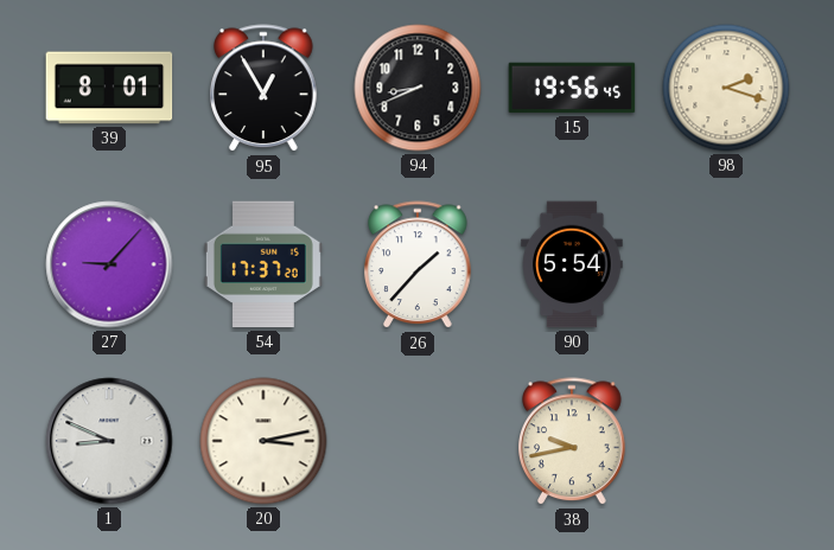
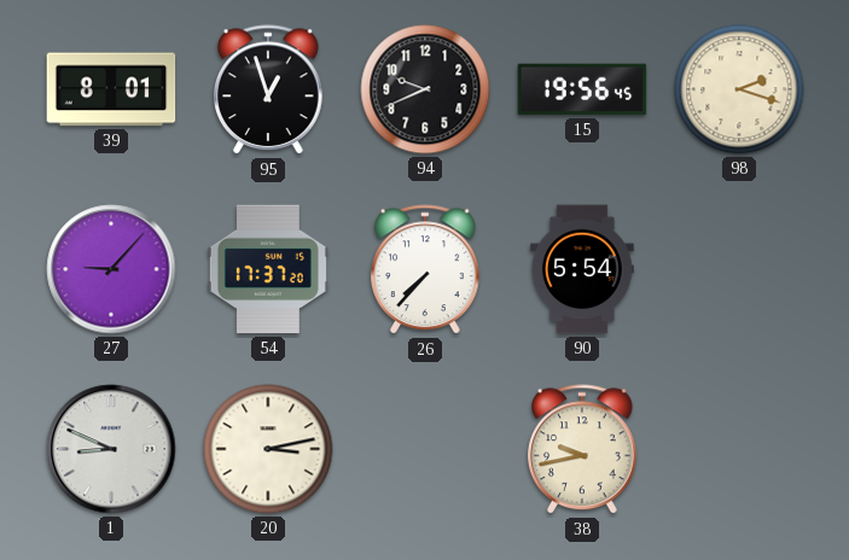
95: 12:55 -> 12:57
94: 8:41 -> 9:41
26: 1:37 -> 7:37
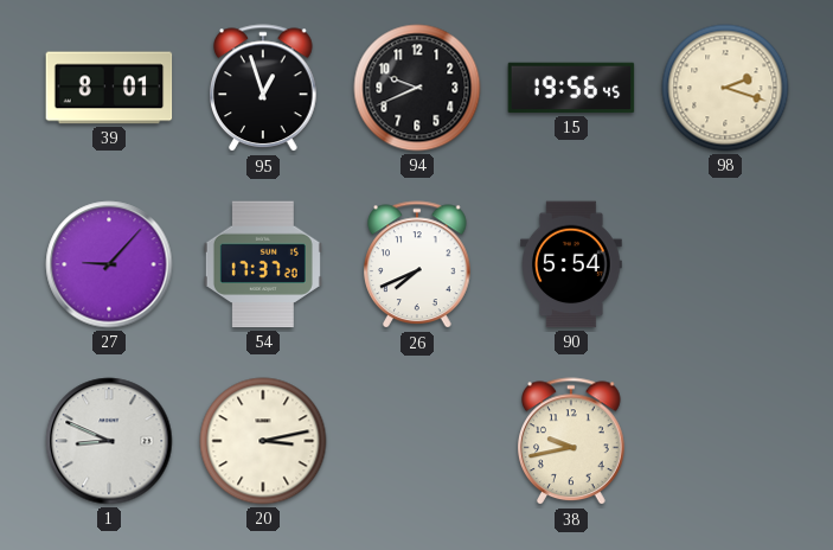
26: 7:37 -> 7:41
